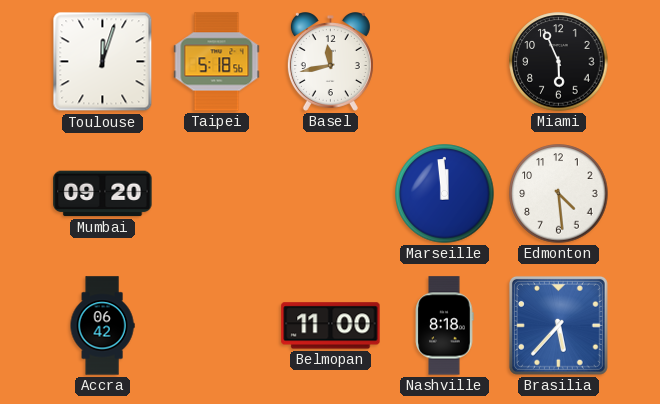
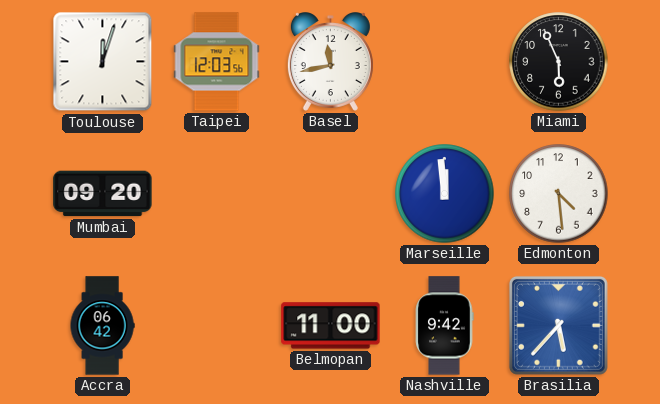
Taipei: 5:18 -> 12:03
Nashville: 8:18 -> 9:42
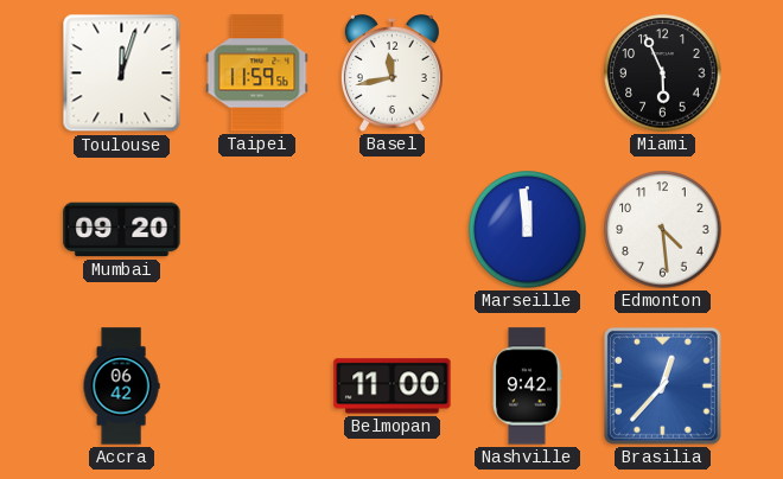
Taipei: 12:03 -> 11:59
Brasilia: 5:37 -> 12:37
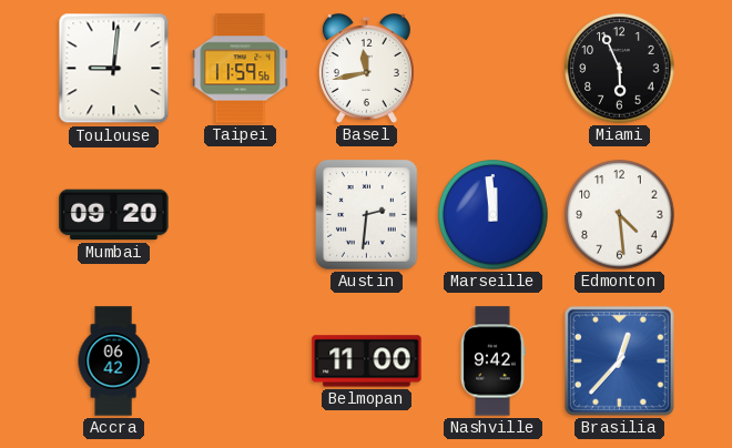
Toulouse: 12:03 -> 9:01
Austin: none -> 2:31
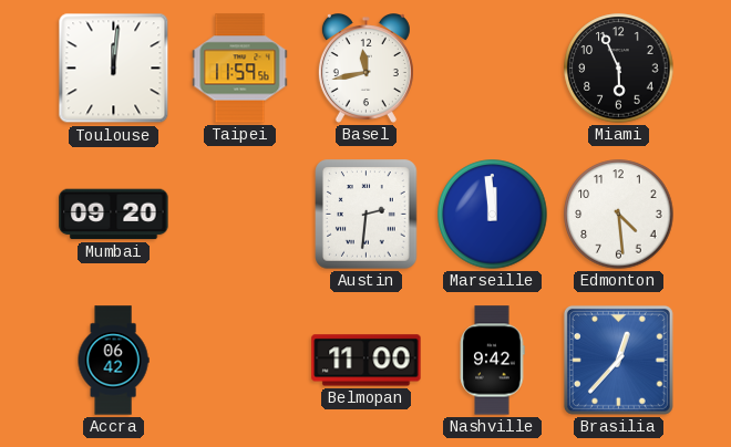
Toulouse: 9:01 -> 12:01
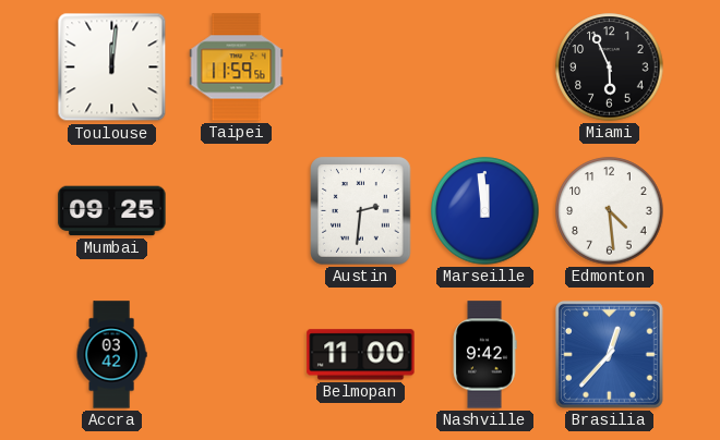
Basel: 11:43 -> none
Mumbai: 09:20 -> 09:25
Accra: 06:42 -> 03:42
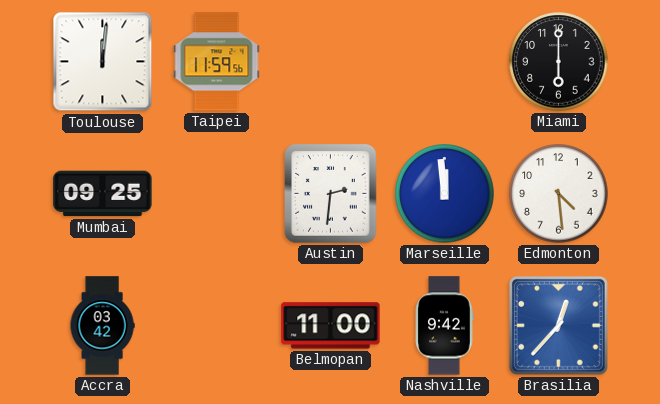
Miami: 5:56 -> 6:00
